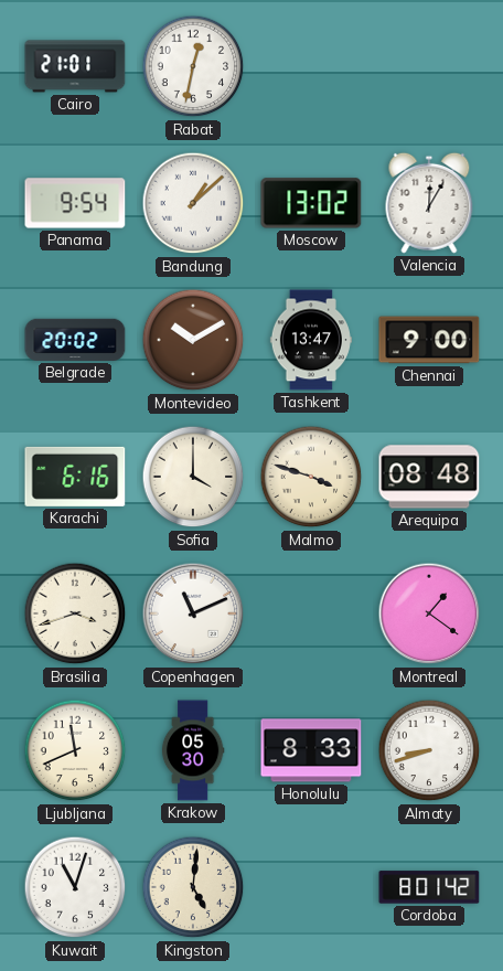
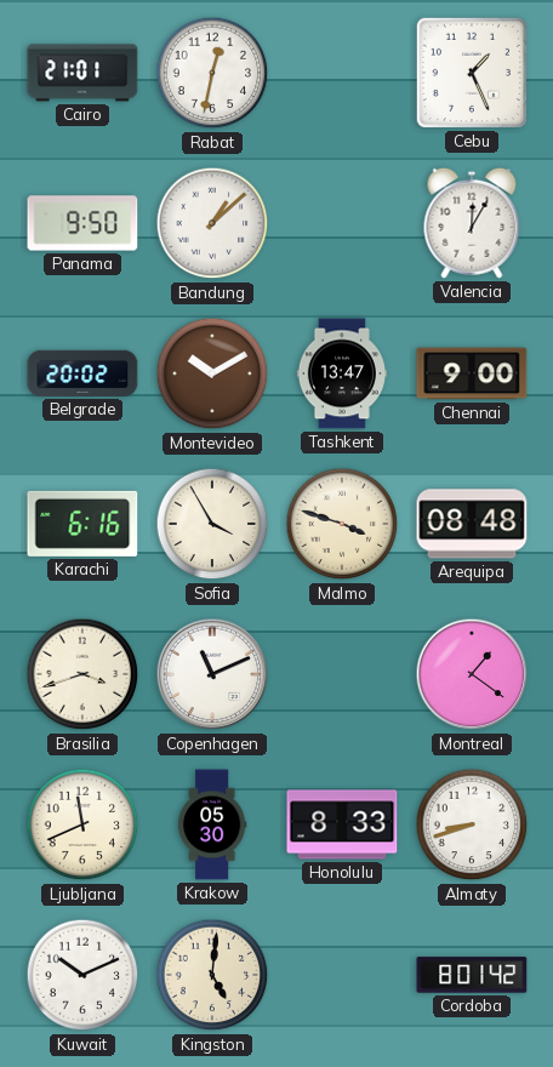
Cebu: none -> 1:26
Panama: 9:54 -> 9:50
Moscow: 13:02 -> none
Sofia: 4:00 -> 3:55
Kuwait: 11:03 -> 10:11
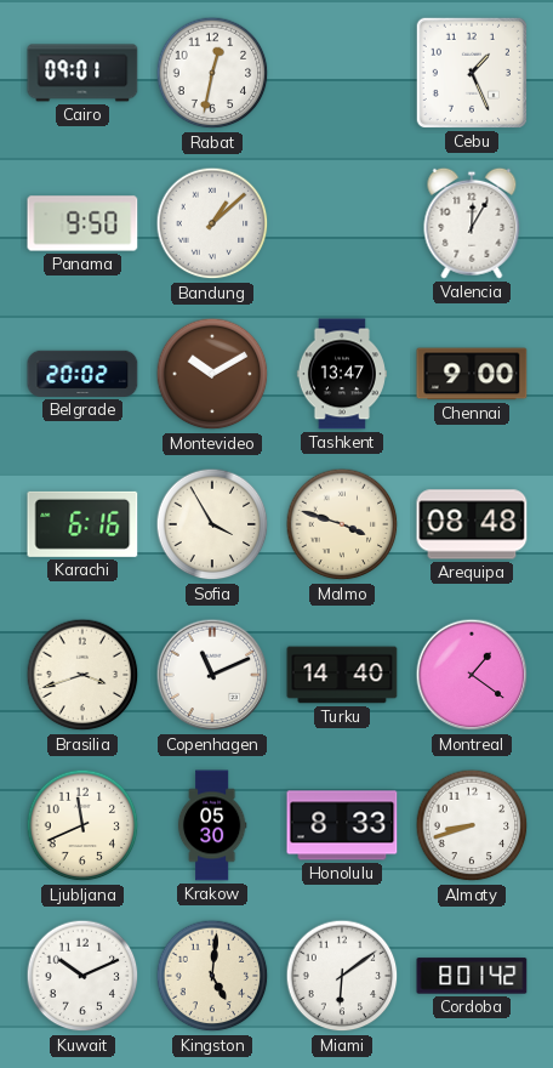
Cairo: 21:01 -> 09:01
Turku: none -> 14:40
Miami: none -> 6:09
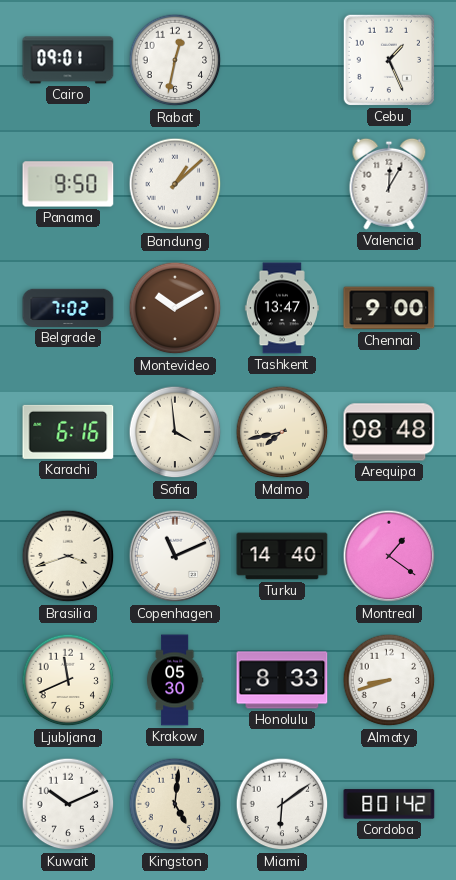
Belgrade: 20:02 -> 7:02
Sofia: 3:55 -> 3:59
Malmo: 3:48 -> 7:43
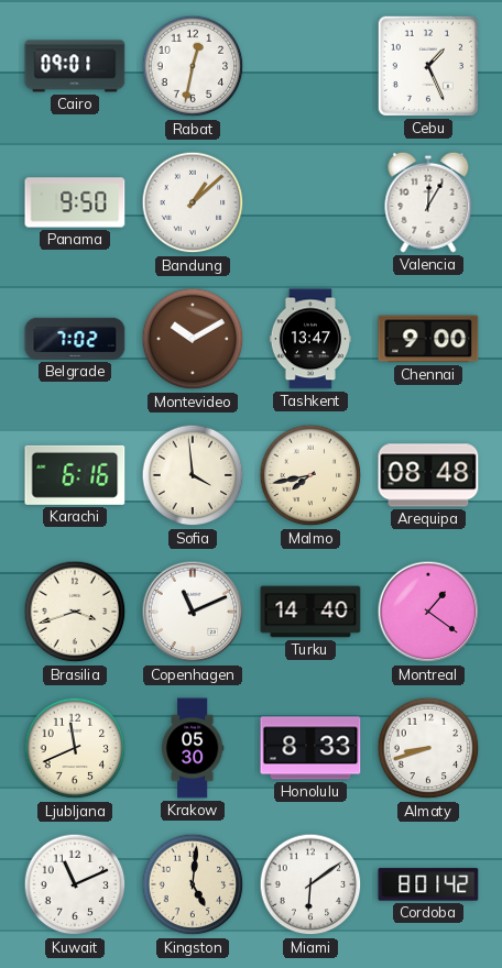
Kuwait: 10:11 -> 11:11
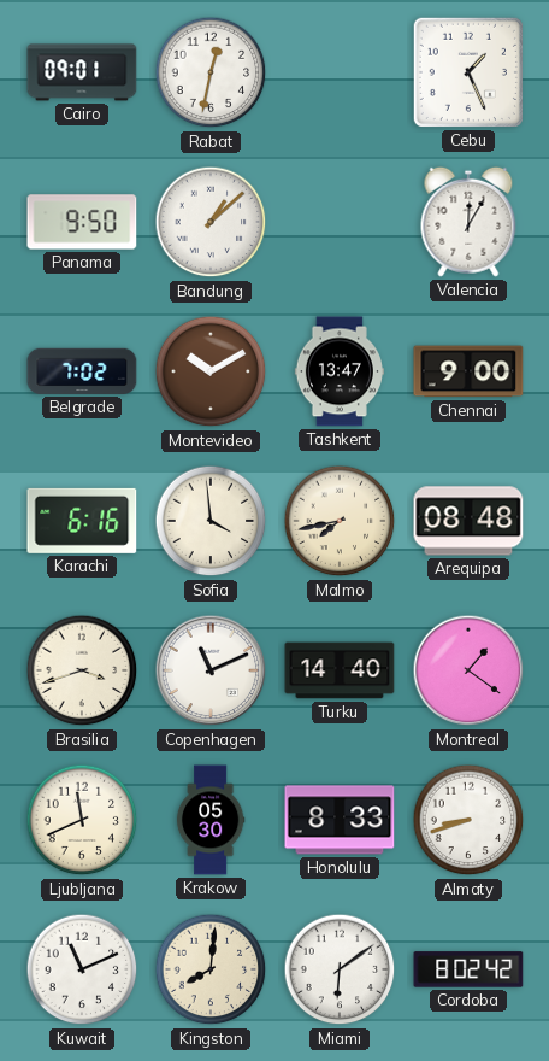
Kingston: 5:01 -> 8:01
Cordoba: 8:01 -> 8:02
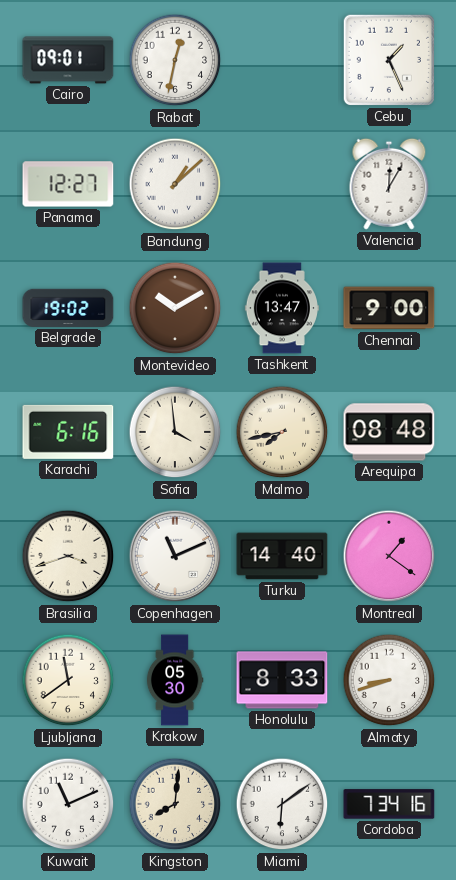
Panama: 9:50 -> 12:27
Belgrade: 7:02 -> 19:02
Ljubljana: 11:41 -> 11:39
Cordoba: 8:02 -> 7:34
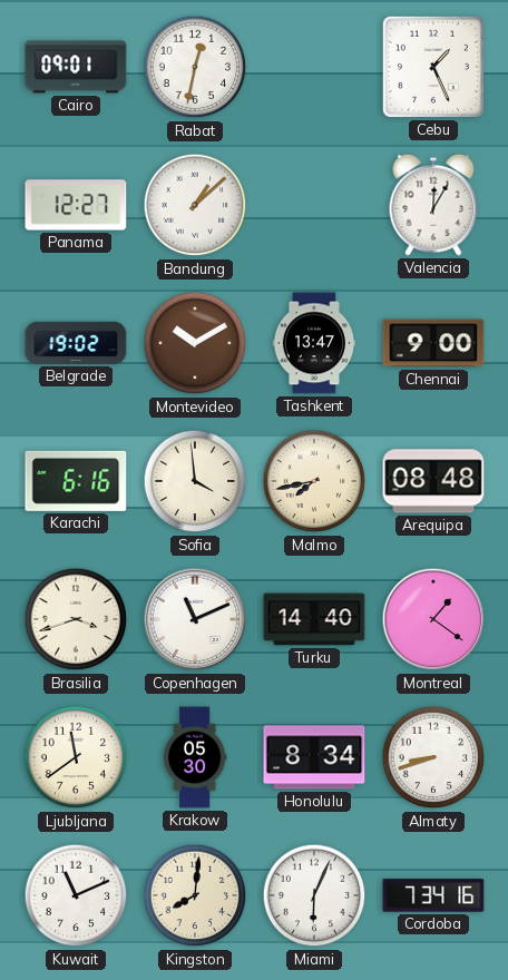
Honolulu: 8:33 -> 8:34
Miami: 6:09 -> 6:04
